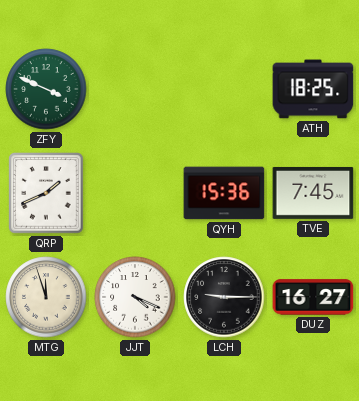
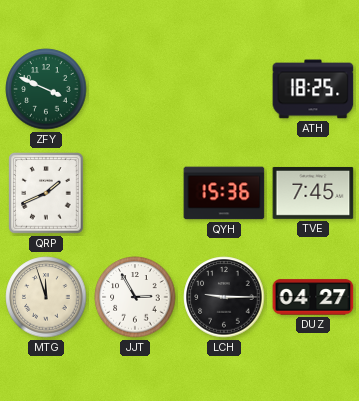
JJT: 4:19 -> 2:55
DUZ: 16:27 -> 04:27
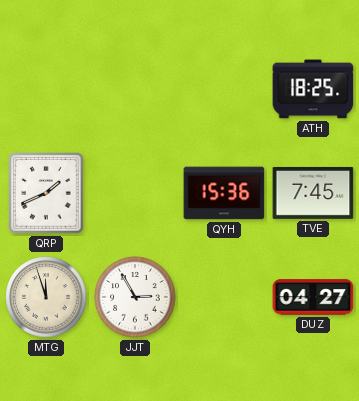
ZFY: 3:49 -> none
LCH: 9:15 -> none
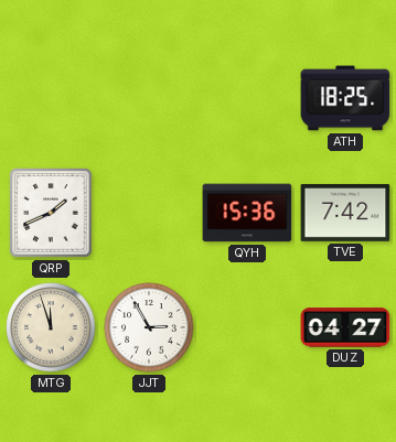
TVE: 7:45 -> 7:42
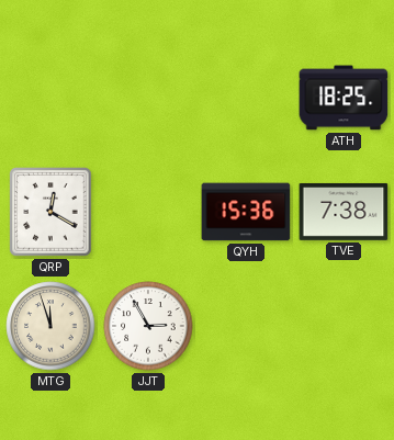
QRP: 1:41 -> 12:20
TVE: 7:42 -> 7:38
DUZ: 04:27 -> none
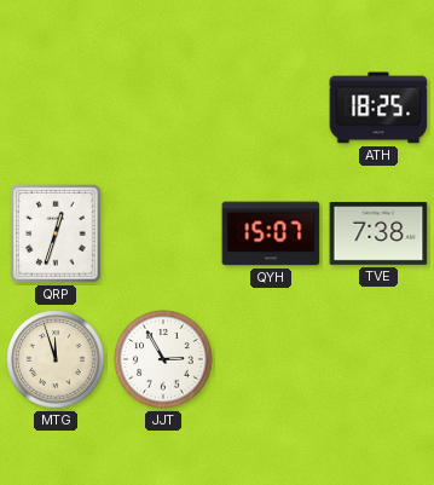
QRP: 12:20 -> 12:33
QYH: 15:36 -> 15:07
